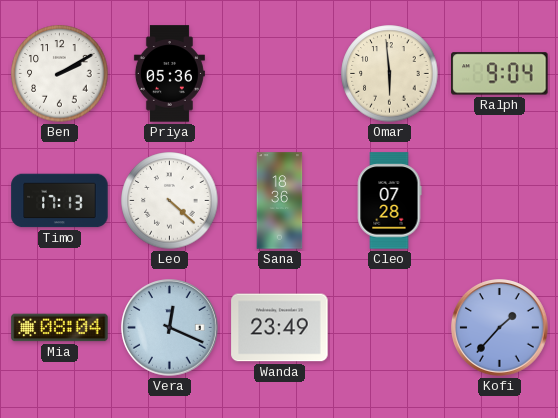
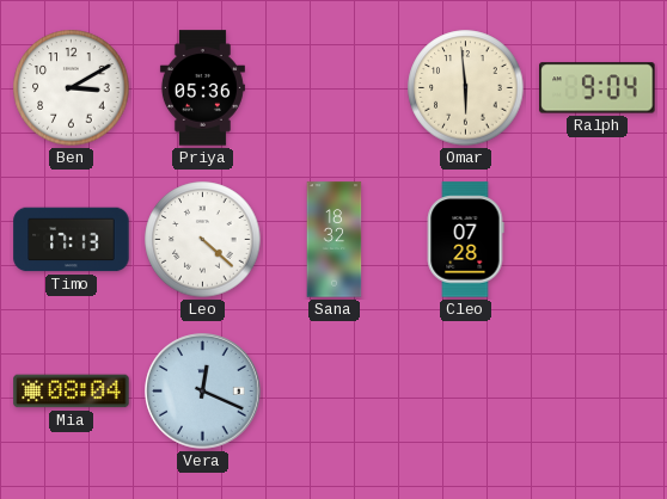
Ben: 2:10 -> 3:10
Sana: 18:36 -> 18:32
Wanda: 23:49 -> none
Kofi: 1:37 -> none
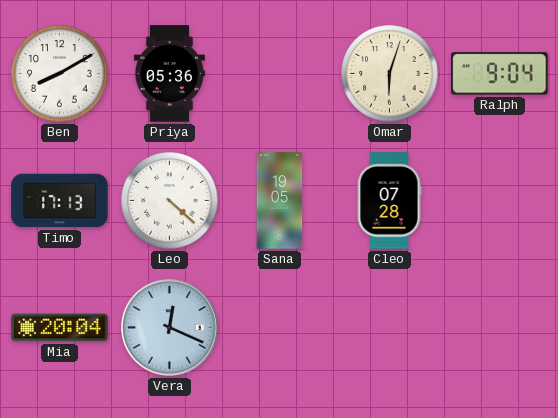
Ben: 3:10 -> 8:10
Omar: 5:59 -> 6:03
Sana: 18:32 -> 19:05
Mia: 08:04 -> 20:04
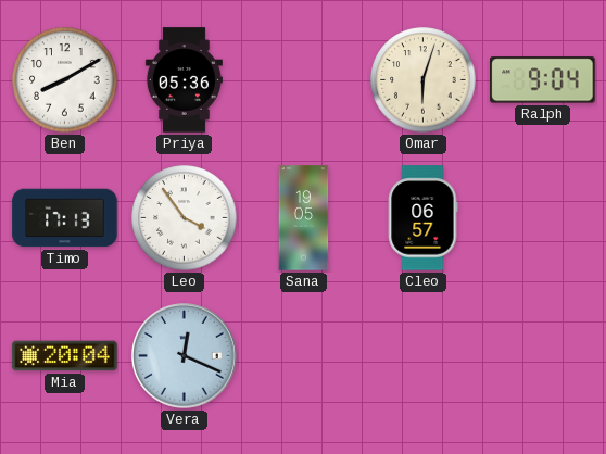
Leo: 4:22 -> 3:54
Cleo: 07:28 -> 06:57
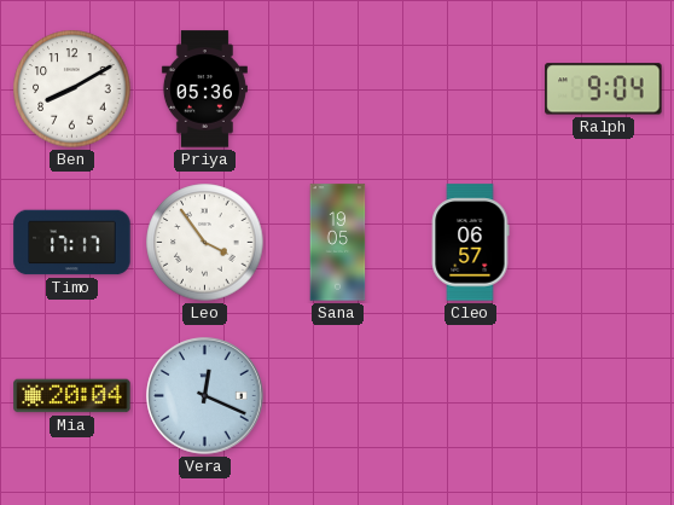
Omar: 6:03 -> none
Timo: 17:13 -> 17:17
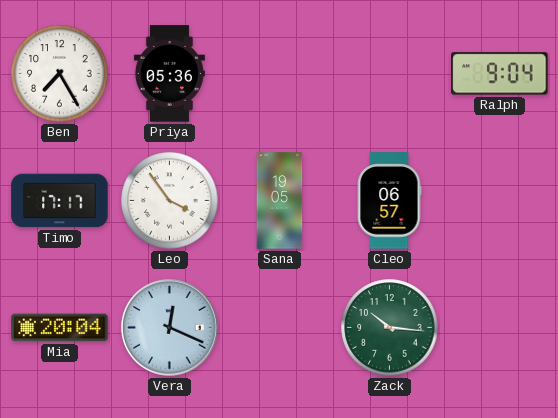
Ben: 8:10 -> 7:25
Zack: none -> 10:16
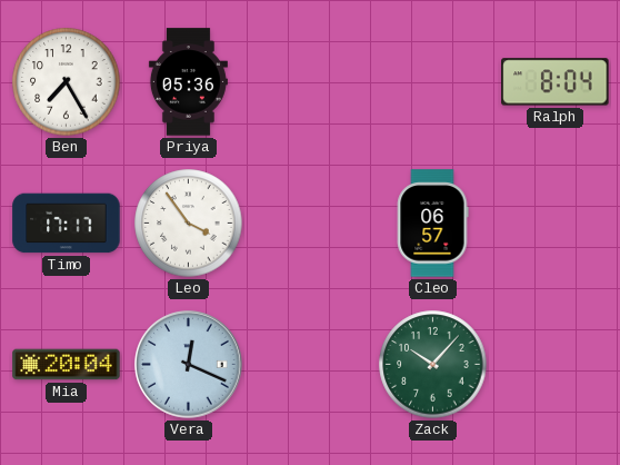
Ralph: 9:04 -> 8:04
Sana: 19:05 -> none
Zack: 10:16 -> 10:07
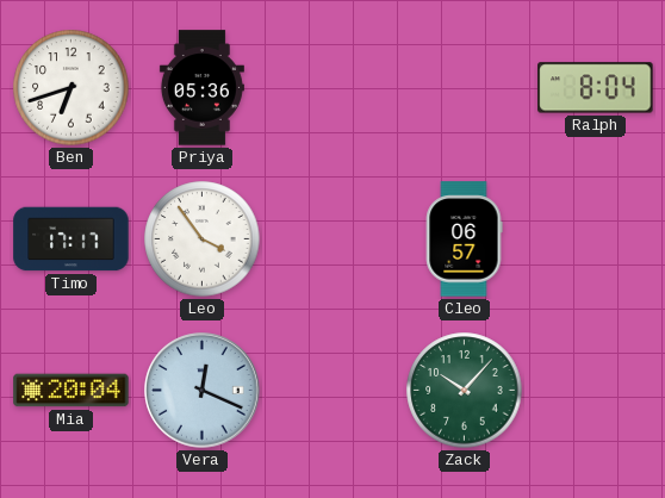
Ben: 7:25 -> 6:42
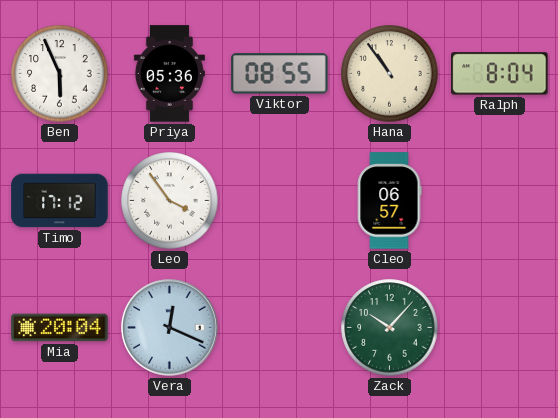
Ben: 6:42 -> 5:56
Viktor: none -> 08:55
Hana: none -> 10:54
Timo: 17:17 -> 17:12
